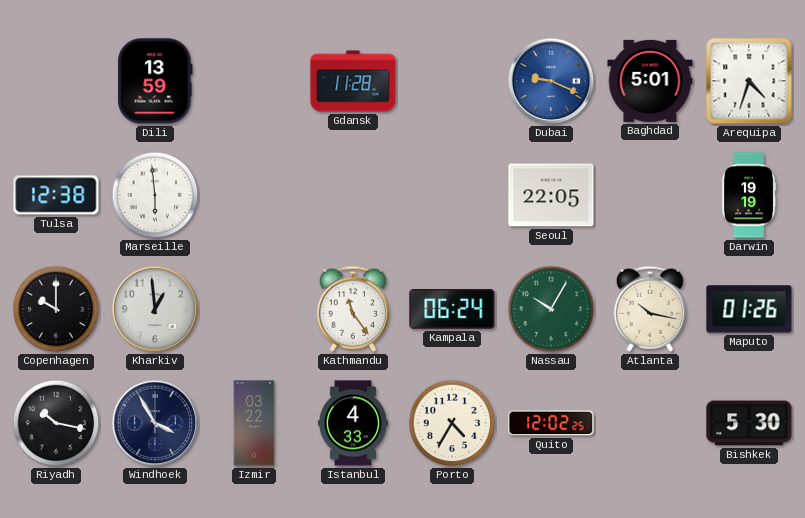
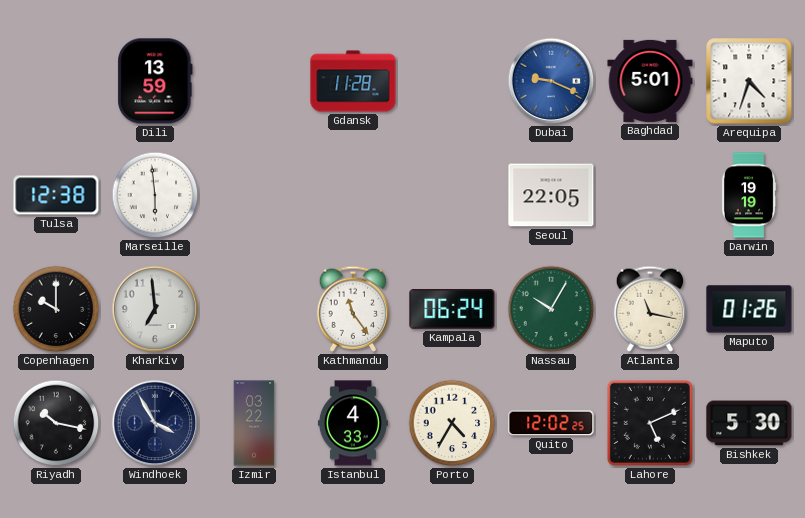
Kharkiv: 12:59 -> 6:59
Atlanta: 10:17 -> 11:17
Lahore: none -> 5:11
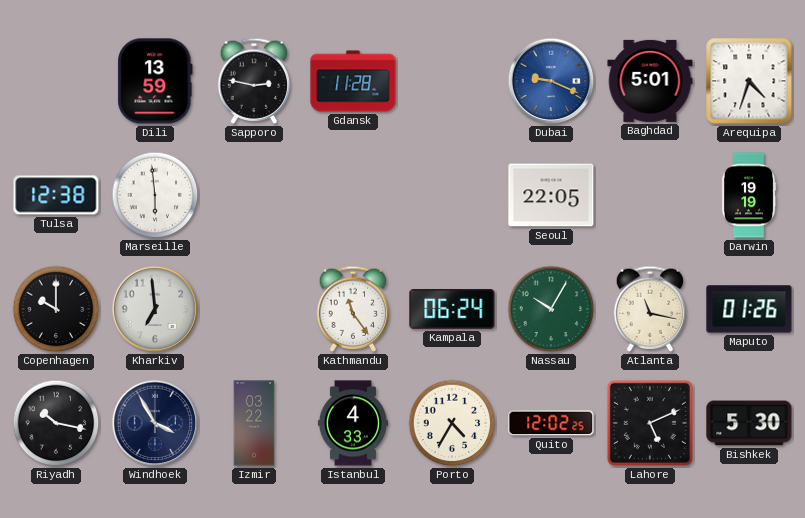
Sapporo: none -> 2:47
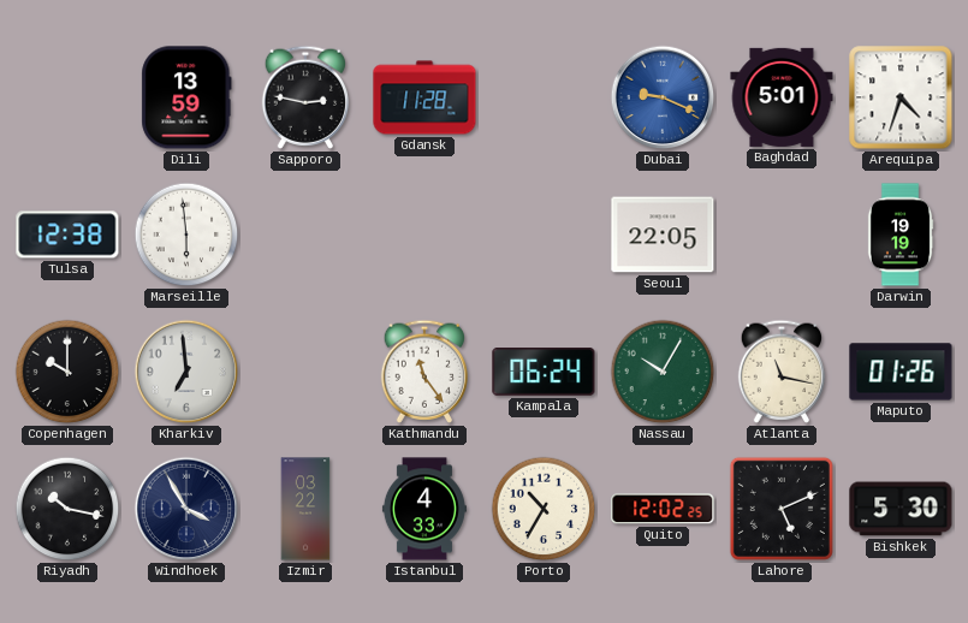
Porto: 4:35 -> 10:35
